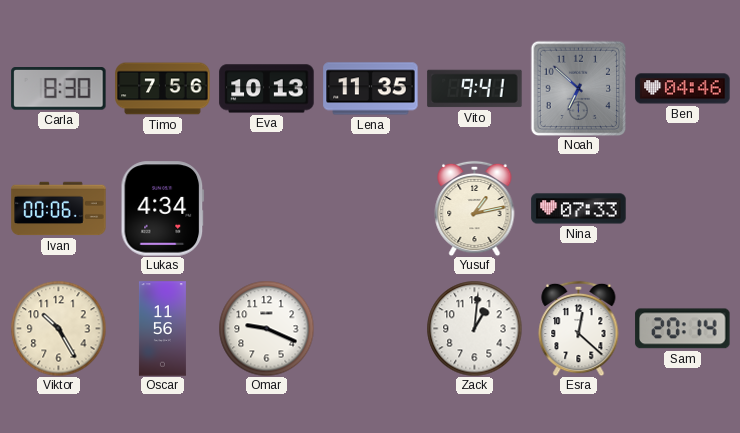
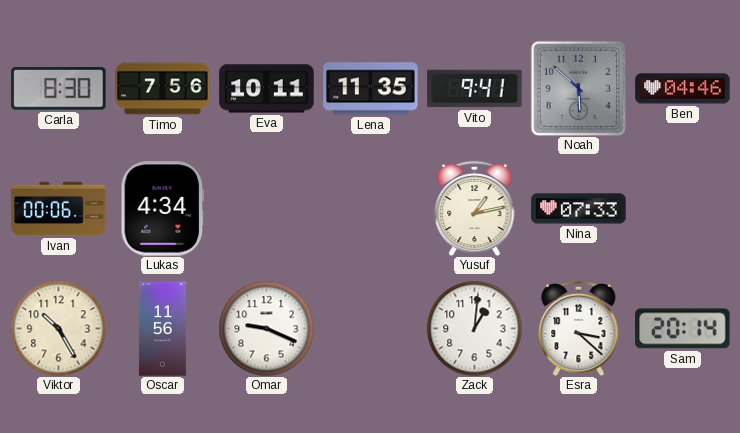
Eva: 10:13 -> 10:11
Noah: 6:52 -> 5:52
Esra: 12:22 -> 3:22
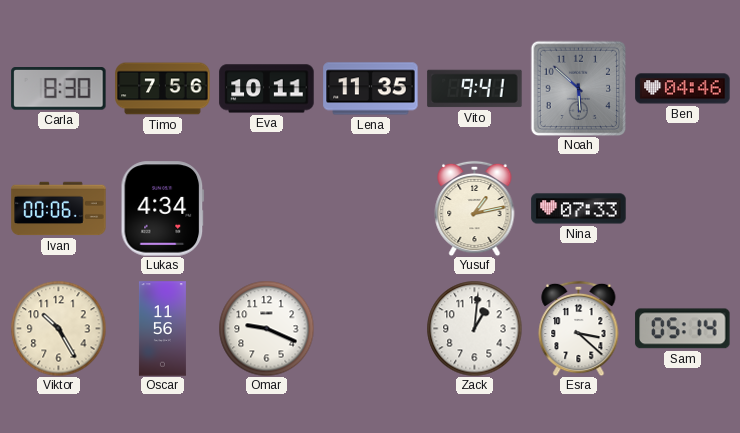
Sam: 20:14 -> 05:14
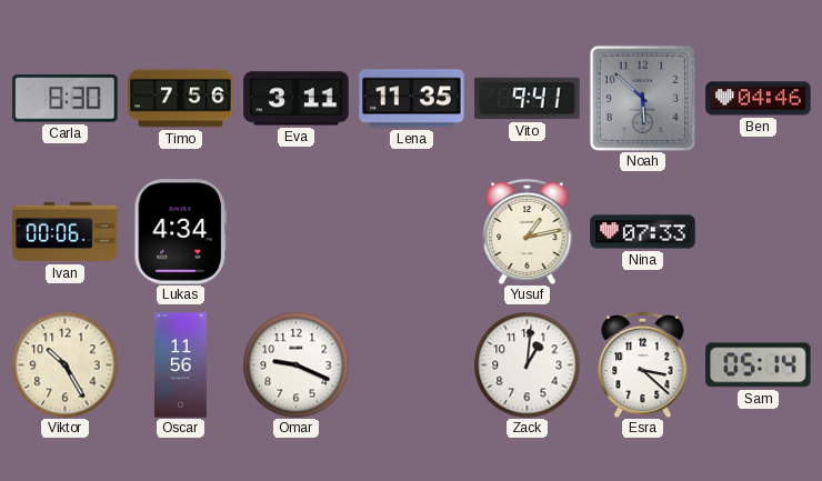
Eva: 10:11 -> 3:11
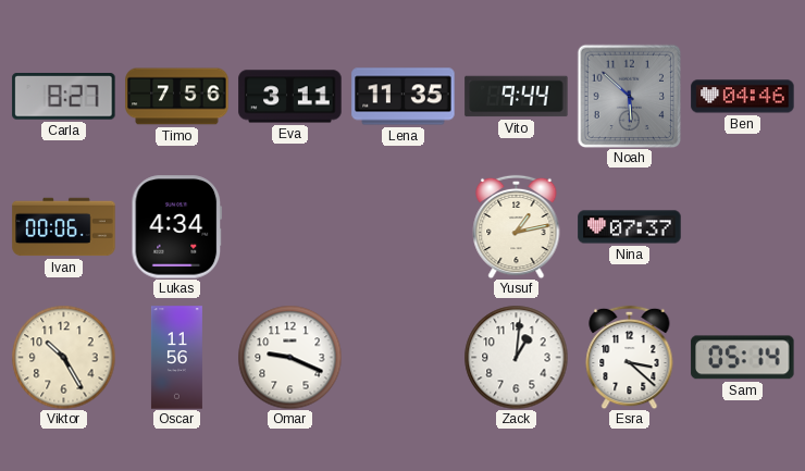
Carla: 8:30 -> 8:27
Vito: 9:41 -> 9:44
Nina: 07:33 -> 07:37
